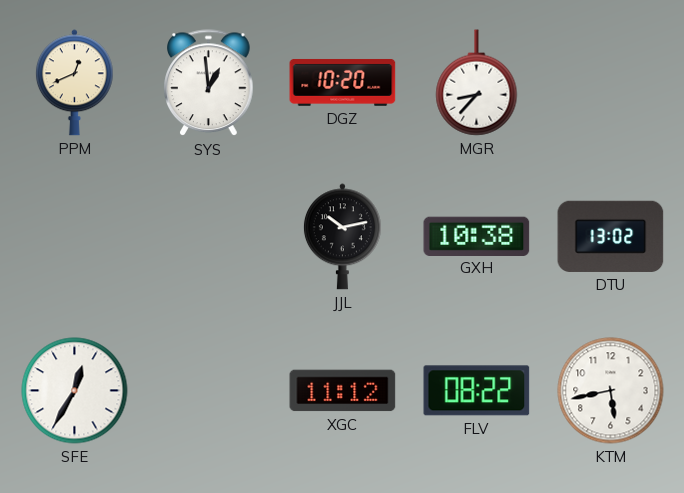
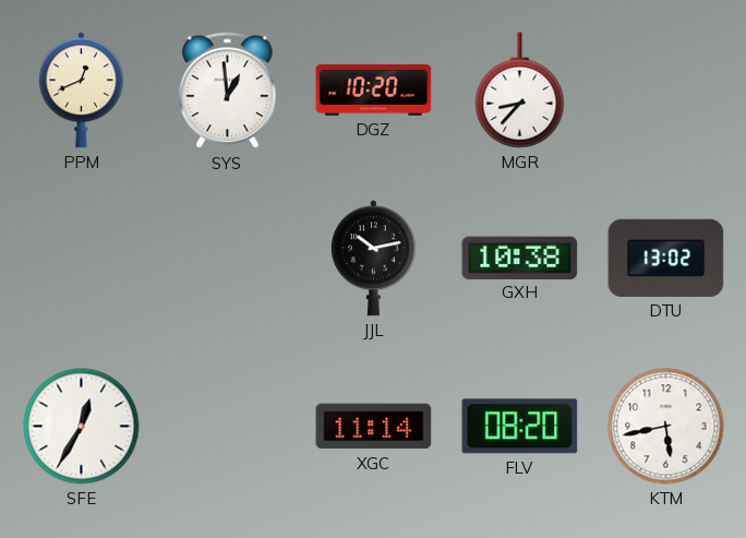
XGC: 11:12 -> 11:14
FLV: 08:22 -> 08:20
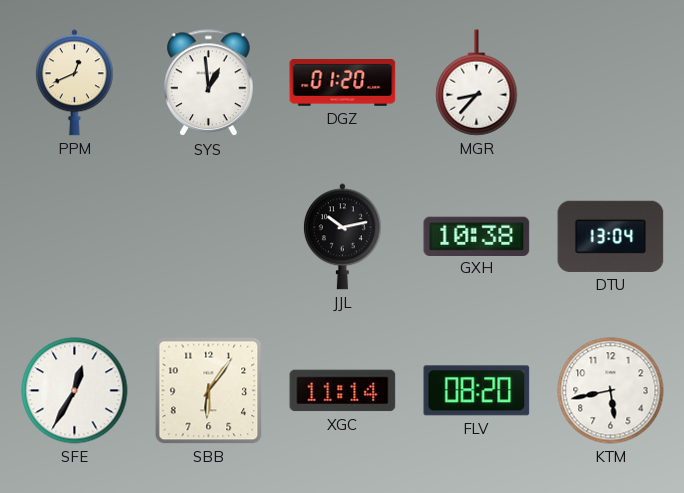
DGZ: 10:20 -> 01:20
DTU: 13:02 -> 13:04
SBB: none -> 6:06
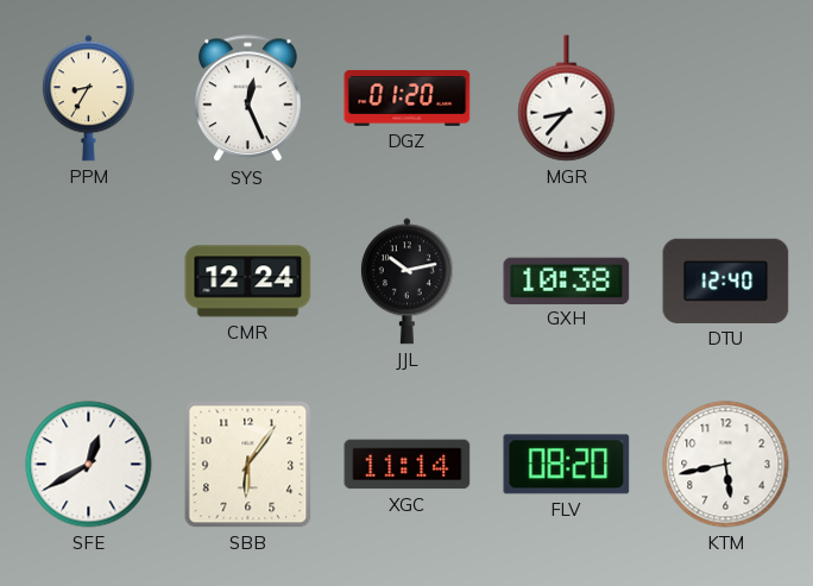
PPM: 12:41 -> 8:35
SYS: 12:59 -> 12:26
CMR: none -> 12:24
DTU: 13:04 -> 12:40
SFE: 12:35 -> 12:40
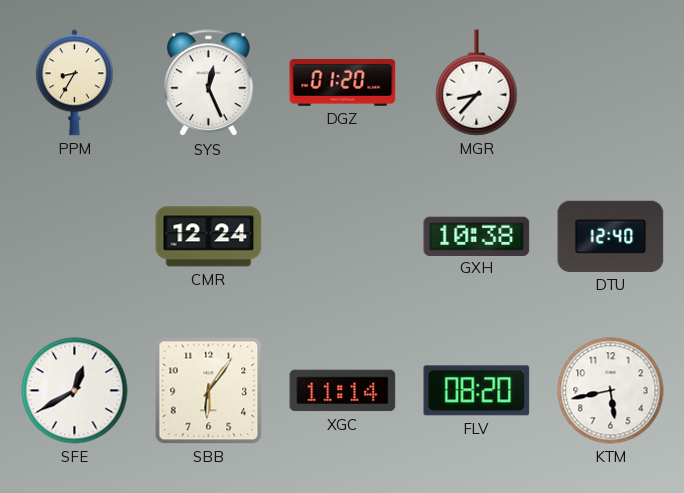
JJL: 10:13 -> none
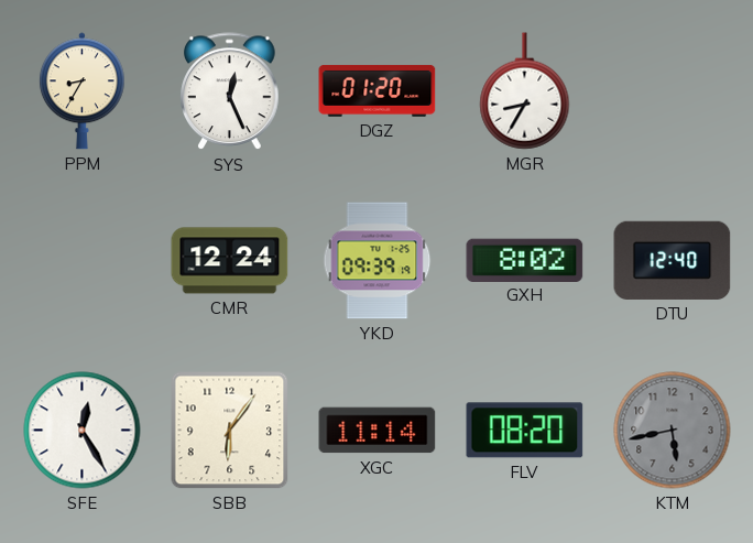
MGR: 8:37 -> 8:35
YKD: none -> 09:39
GXH: 10:38 -> 8:02
SFE: 12:40 -> 12:25
KTM dial: white -> grey
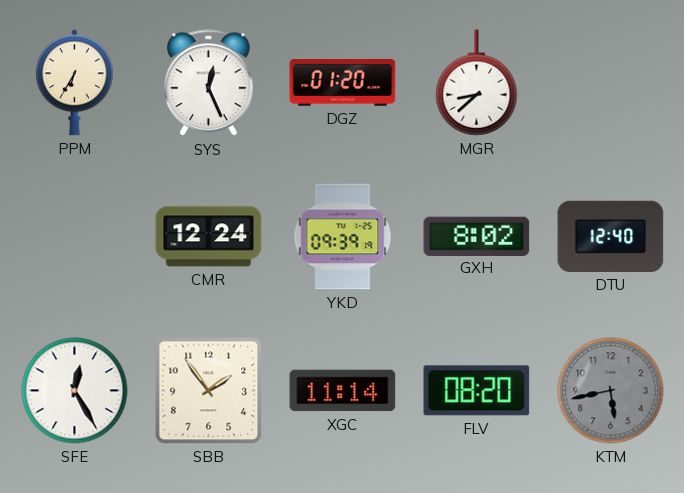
PPM: 8:35 -> 6:35
MGR: 8:35 -> 8:38
SBB: 6:06 -> 1:54
